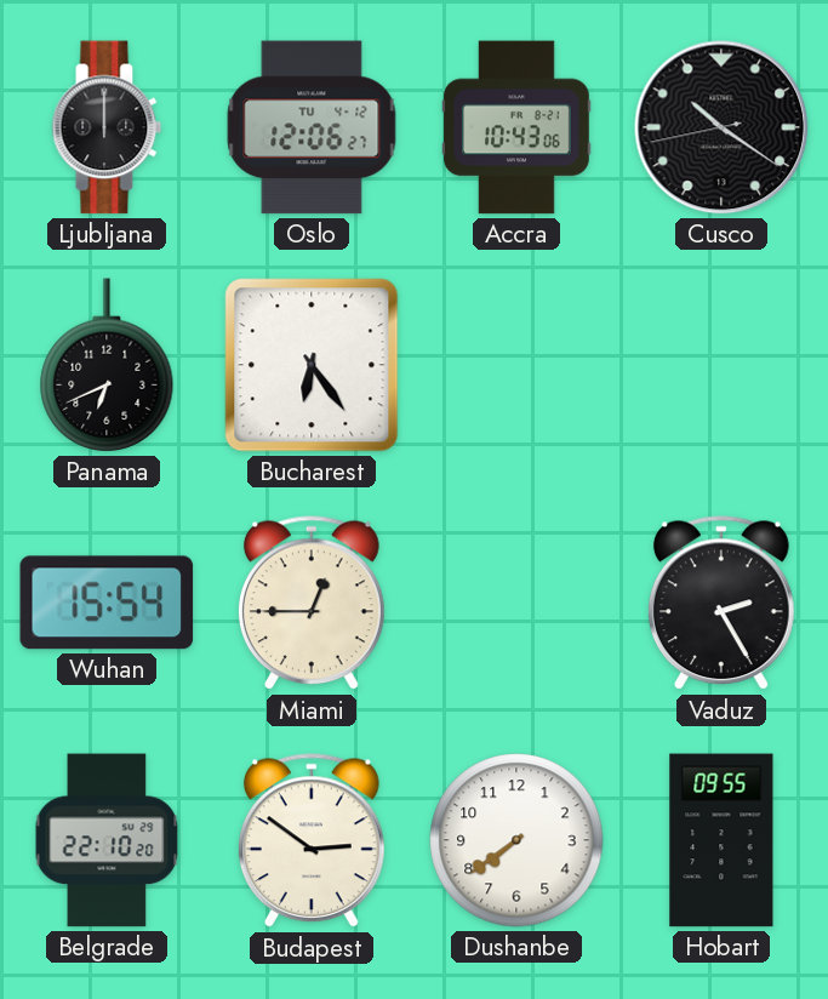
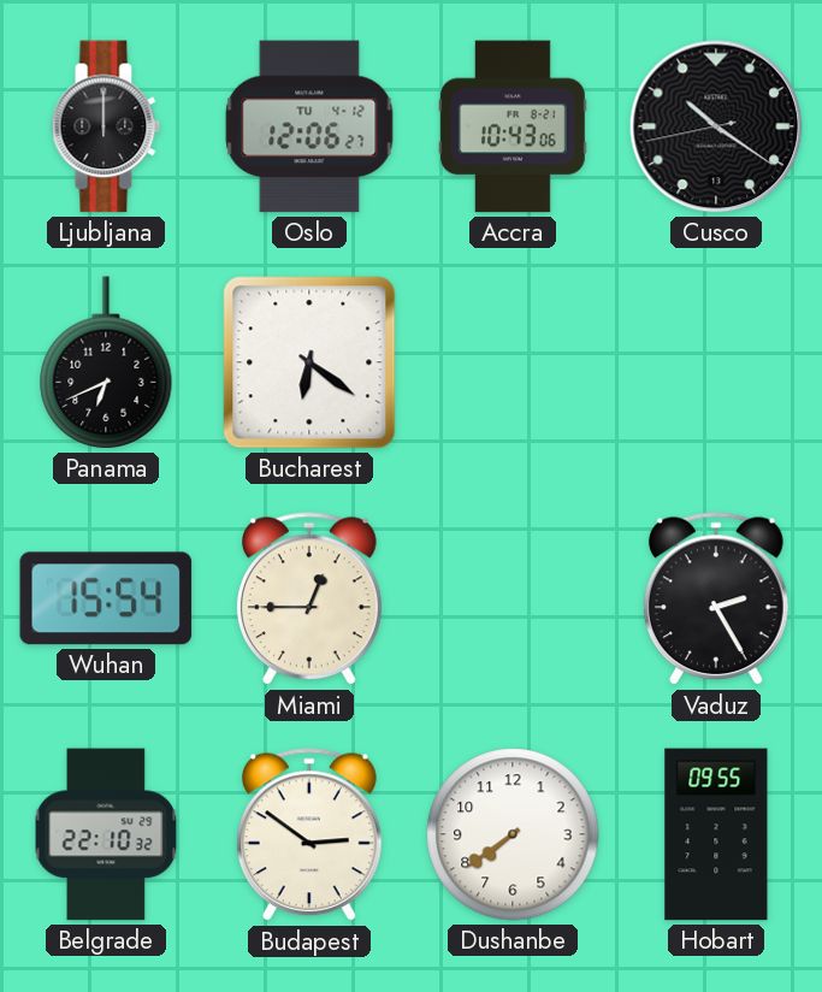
Bucharest: 6:24 -> 6:21
Belgrade: 22:10:20 -> 22:10:32
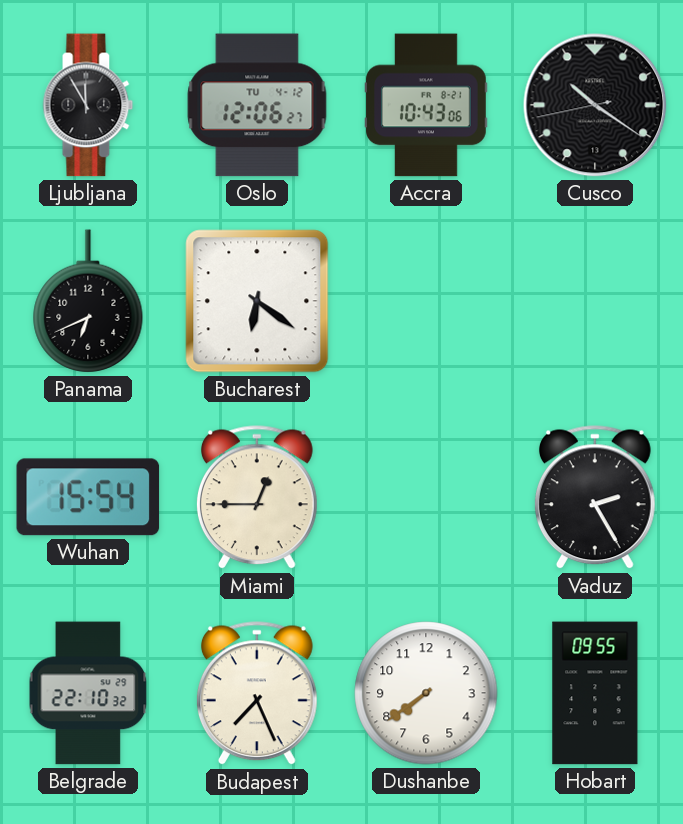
Ljubljana: 12:00 -> 11:55
Budapest: 2:51 -> 7:26
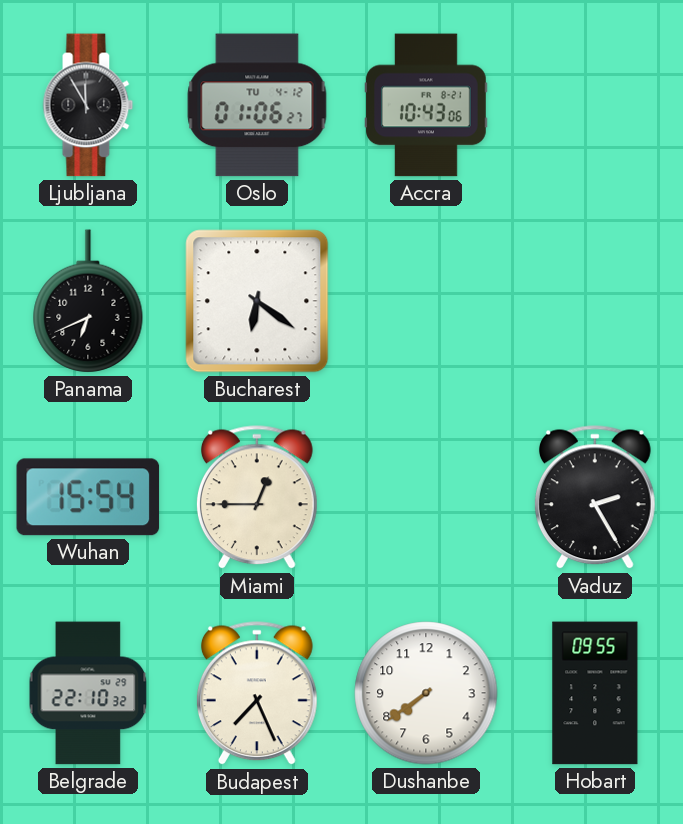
Oslo: 12:06 -> 01:06
Cusco: 10:20 -> none
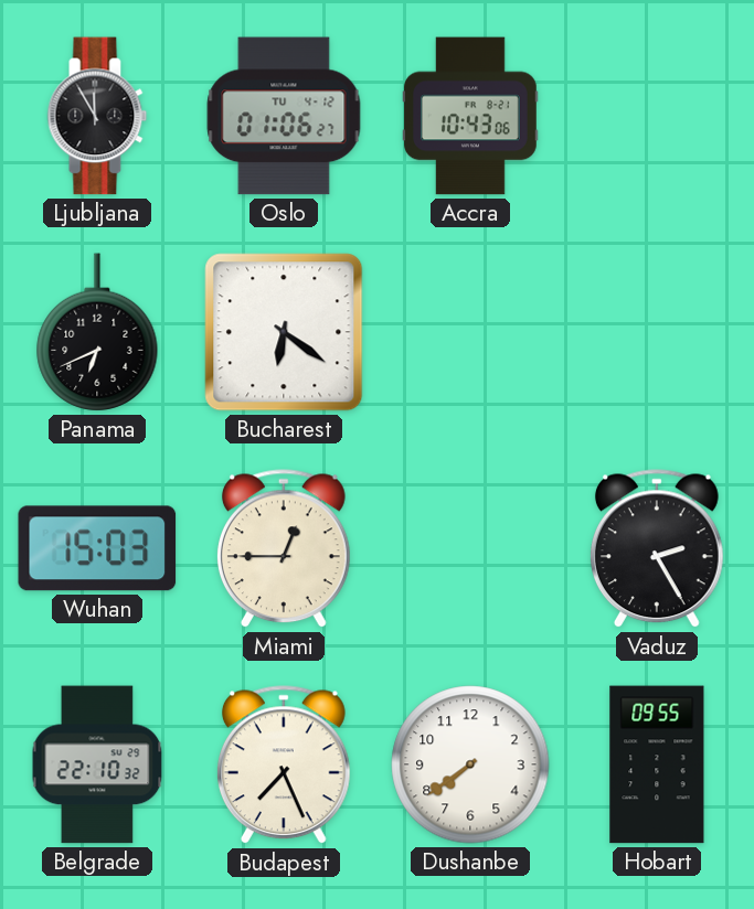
Wuhan: 15:54 -> 15:03
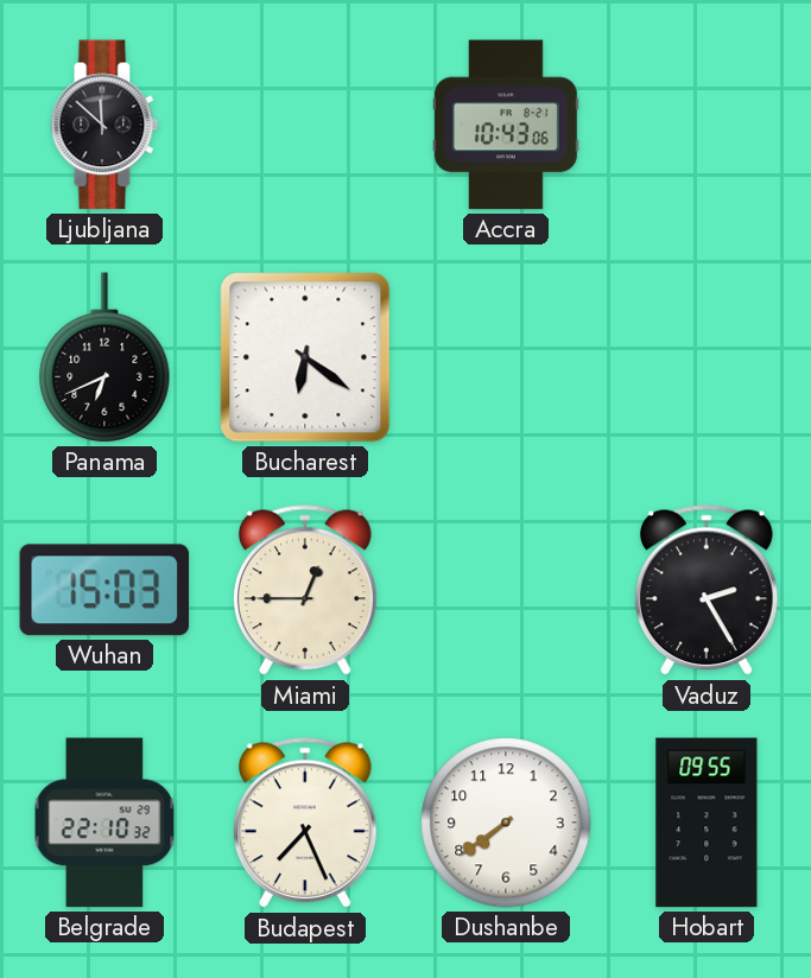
Ljubljana: 11:55 -> 11:52
Oslo: 01:06 -> none
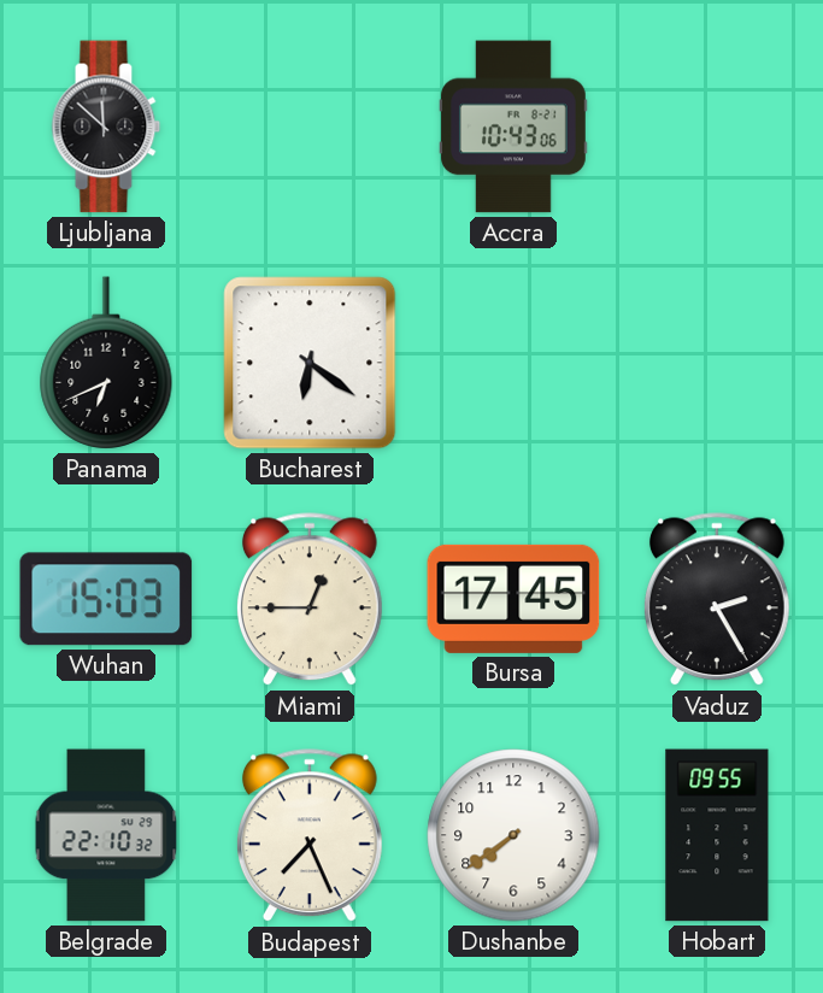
Bursa: none -> 17:45
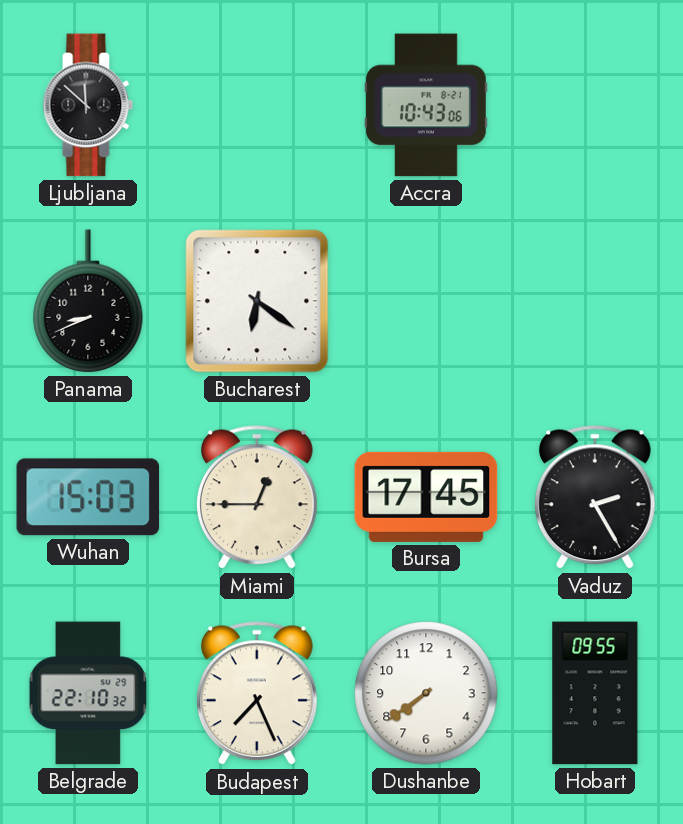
Panama: 6:41 -> 8:41
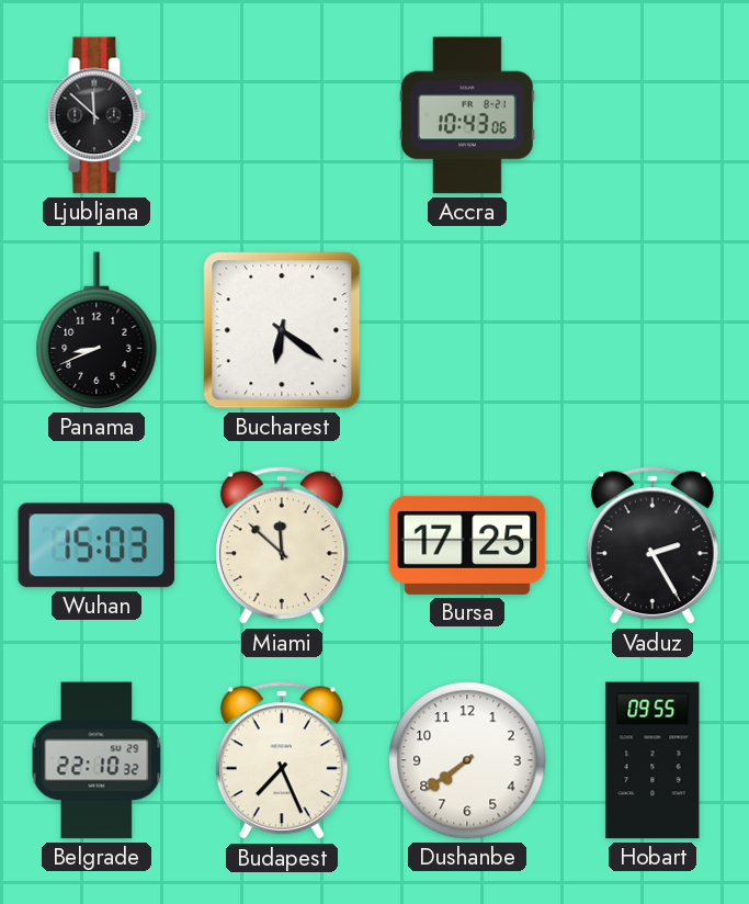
Miami: 12:45 -> 11:52
Bursa: 17:45 -> 17:25
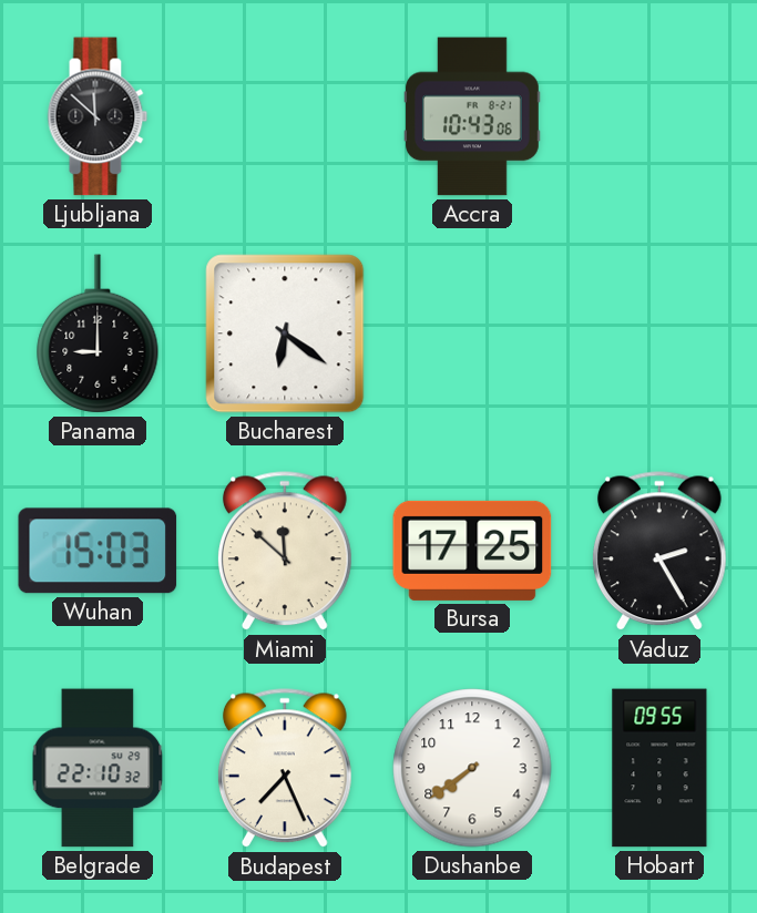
Panama: 8:41 -> 9:00
